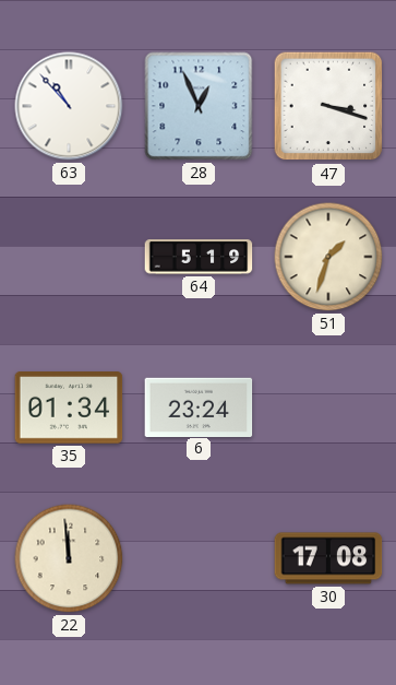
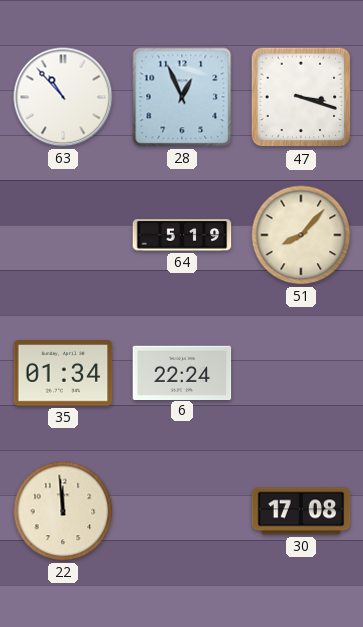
51: 1:33 -> 8:07
6: 23:24 -> 22:24
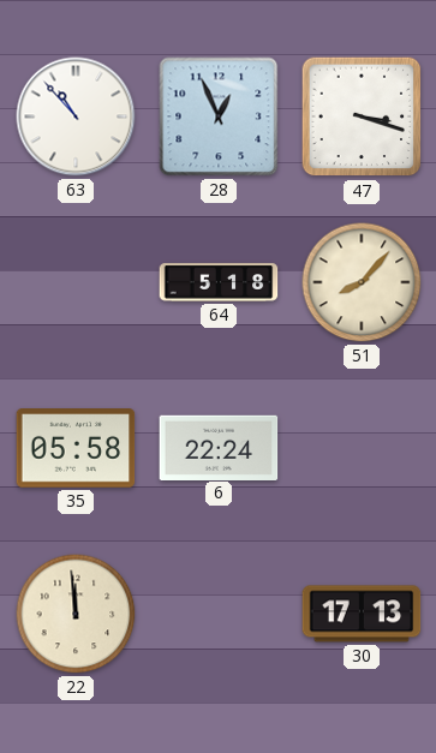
64: 5:19 -> 5:18
35: 01:34 -> 05:58
30: 17:08 -> 17:13
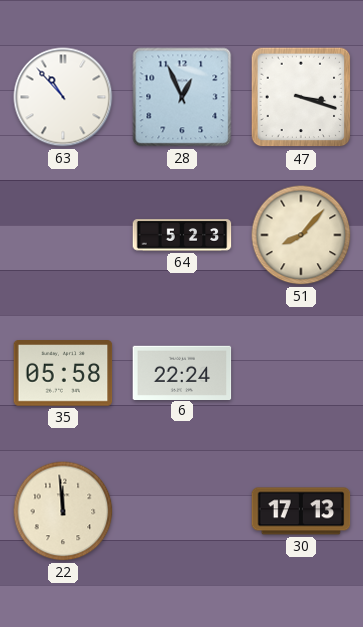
64: 5:18 -> 5:23
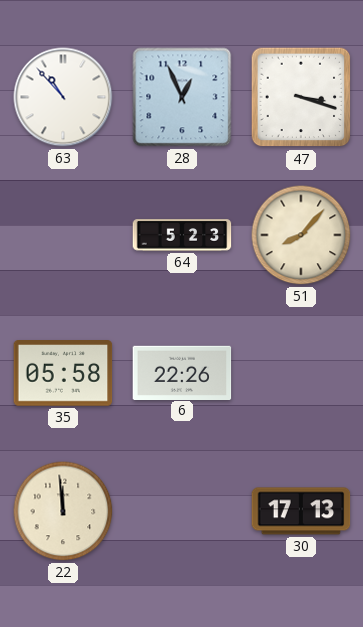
6: 22:24 -> 22:26
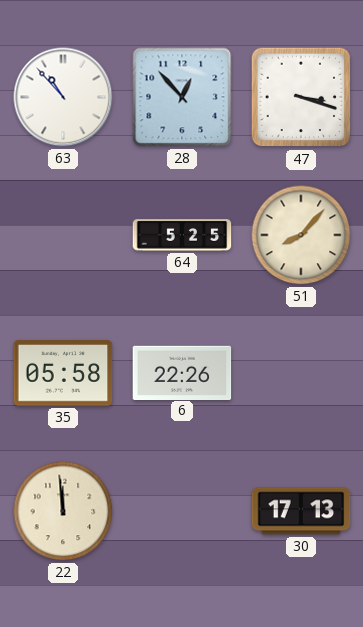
28: 12:56 -> 12:53
64: 5:23 -> 5:25
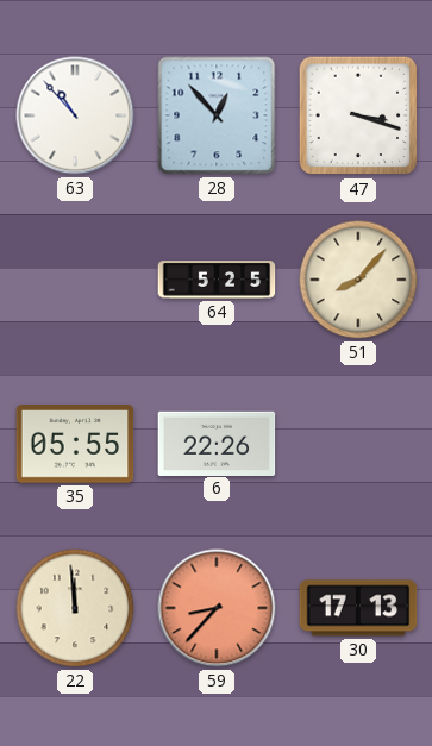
35: 05:58 -> 05:55
59: none -> 8:37
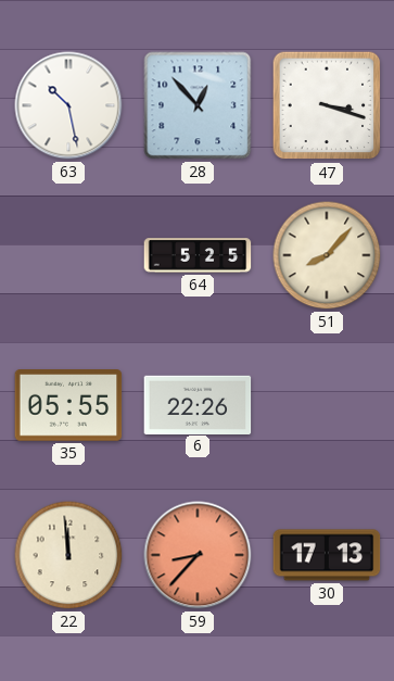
63: 10:53 -> 10:28
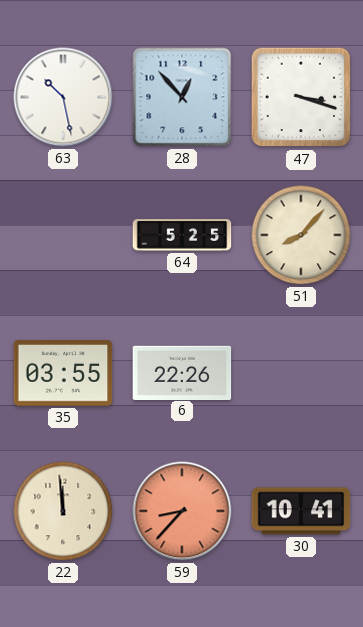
35: 05:55 -> 03:55
30: 17:13 -> 10:41
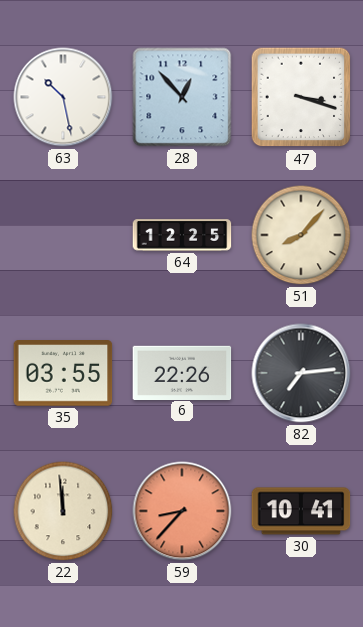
64: 5:25 -> 12:25
82: none -> 7:14
